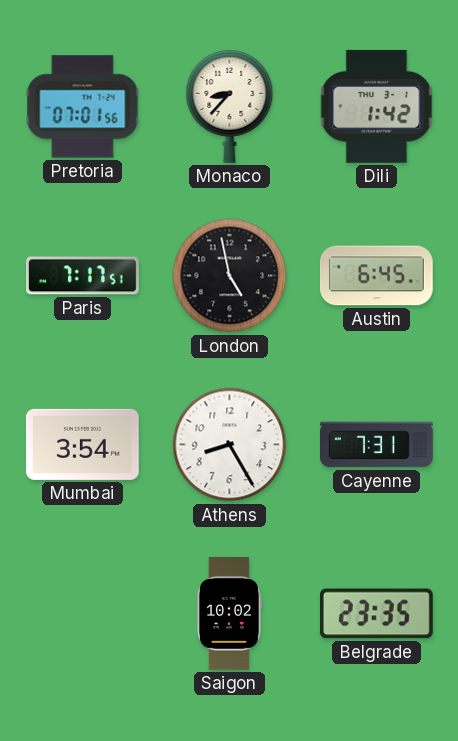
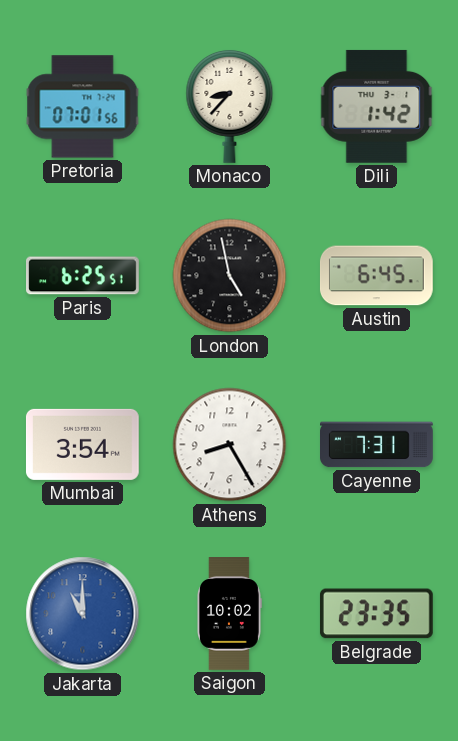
Paris: 7:17 -> 6:25
Jakarta: none -> 11:00
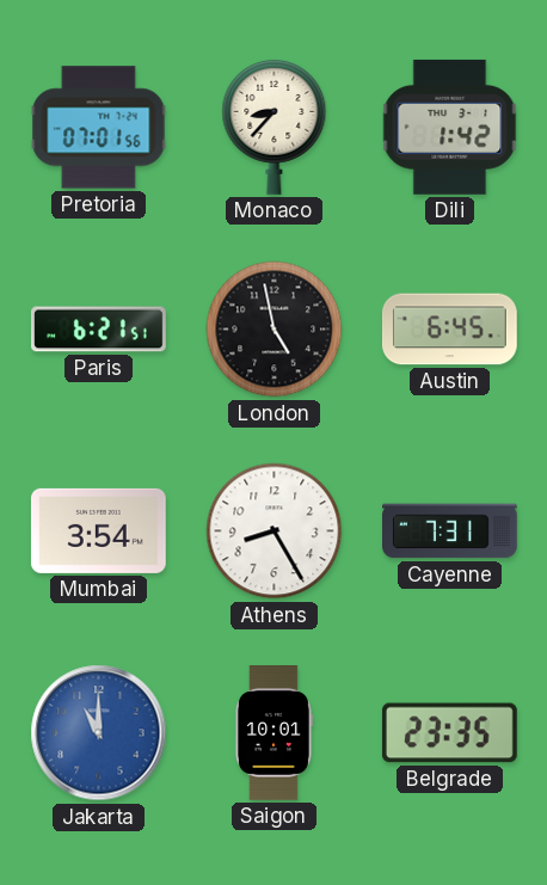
Paris: 6:25 -> 6:21
Saigon: 10:02 -> 10:01
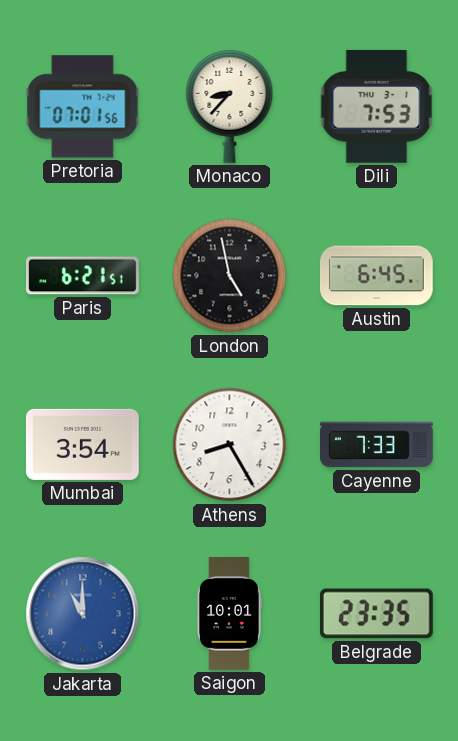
Dili: 1:42 -> 7:53
Cayenne: 7:31 -> 7:33
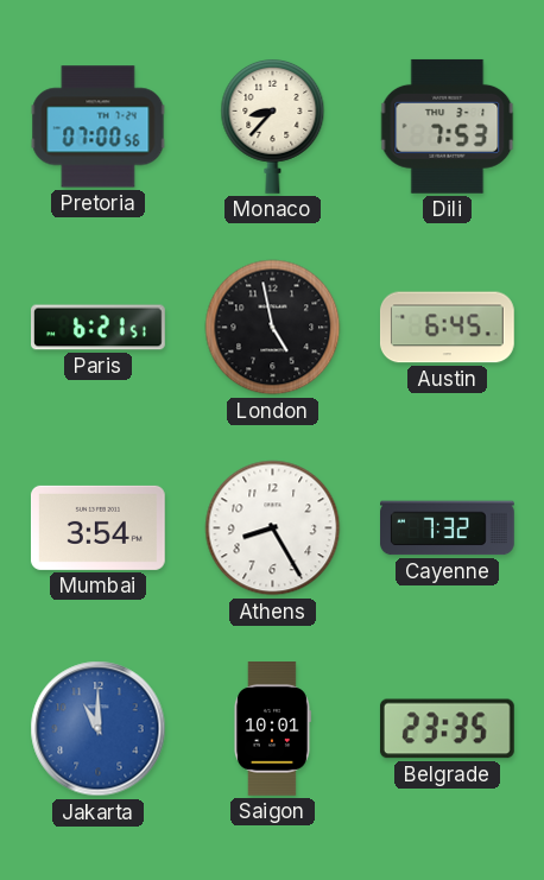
Pretoria: 07:01 -> 07:00
Cayenne: 7:33 -> 7:32
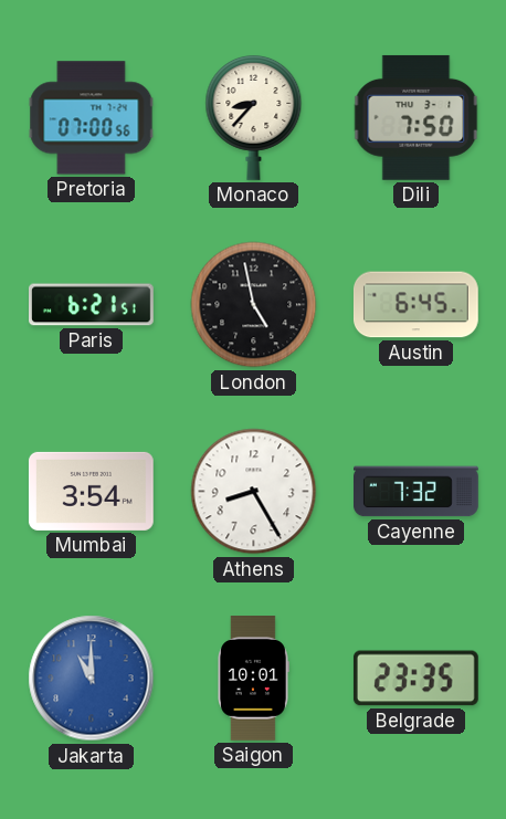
Dili: 7:53 -> 7:50
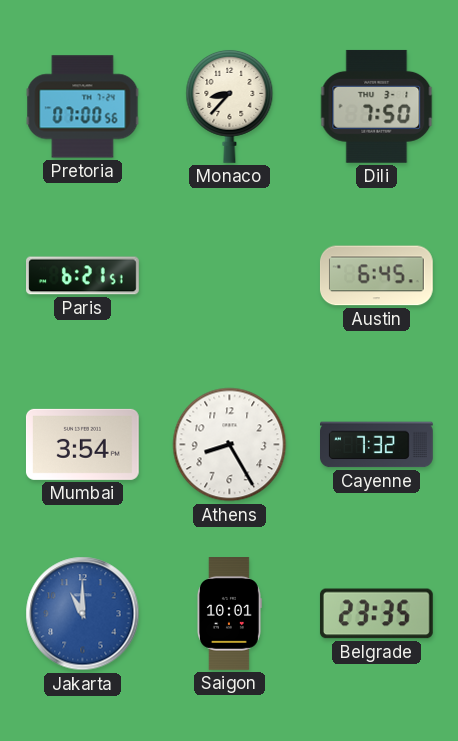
London: 4:58 -> none
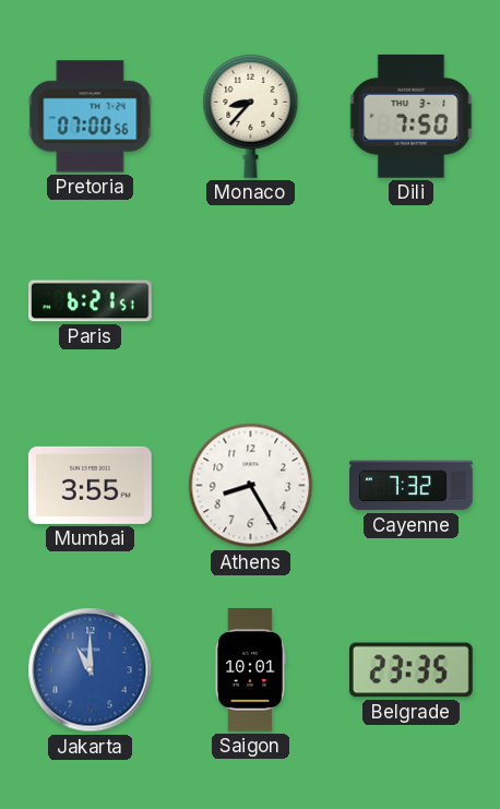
Austin: 6:45 -> none
Mumbai: 3:54 -> 3:55
